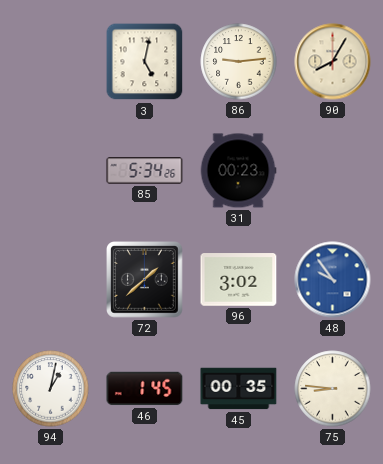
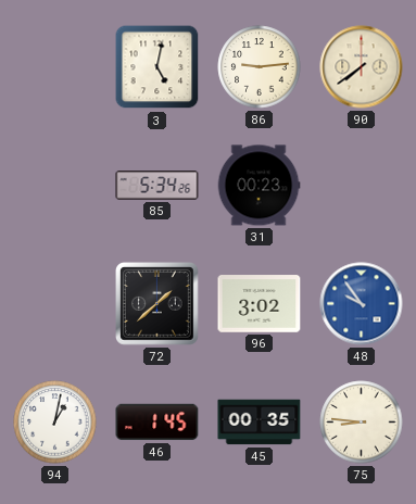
90: 8:05 -> 7:39
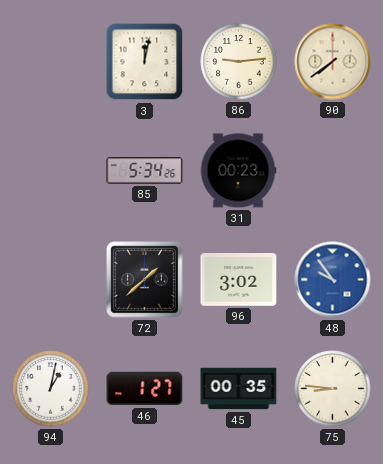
3: 5:02 -> 12:02
46: 1:45 -> 1:27
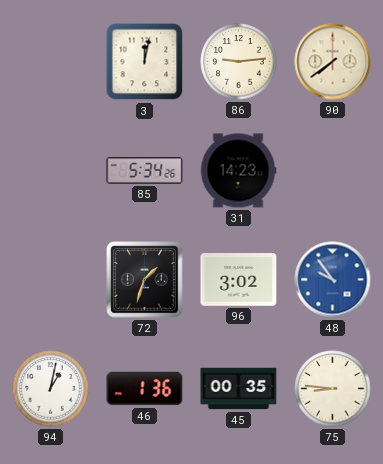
31: 00:23 -> 14:23
72: 1:38 -> 1:33
46: 1:27 -> 1:36
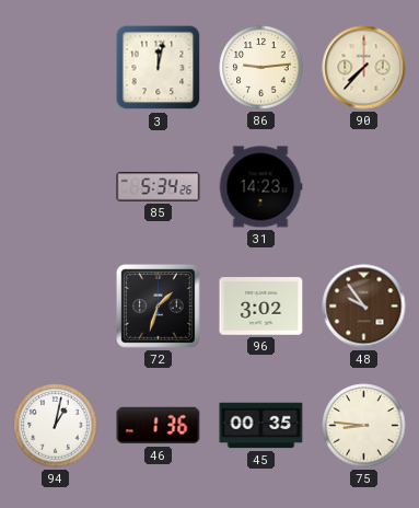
90: 7:39 -> 7:37
48 dial: blue -> brown
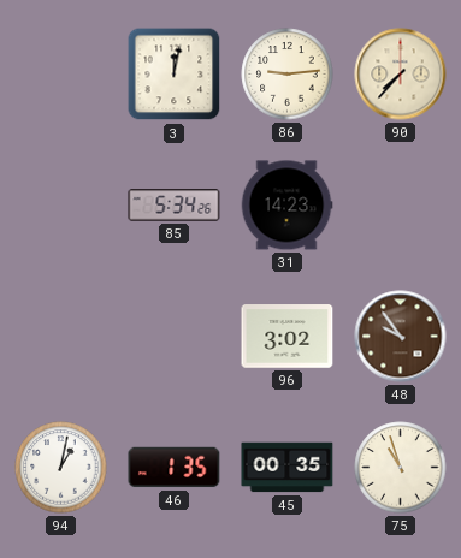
72: 1:33 -> none
46: 1:36 -> 1:35
75: 8:46 -> 10:57
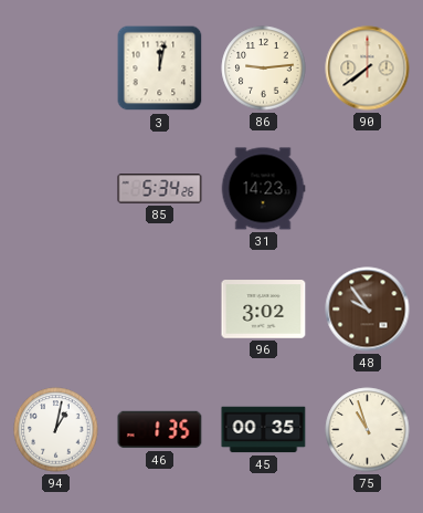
90: 7:37 -> 7:39
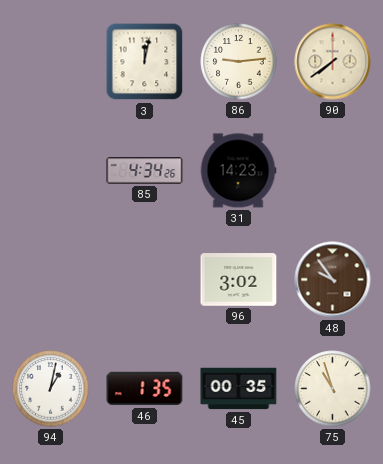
85: 5:34 -> 4:34
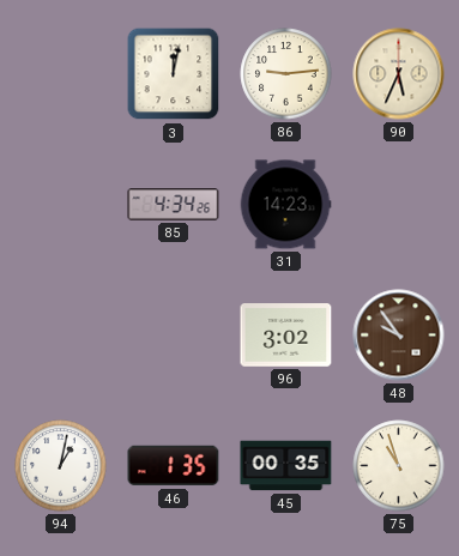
90: 7:39 -> 5:34
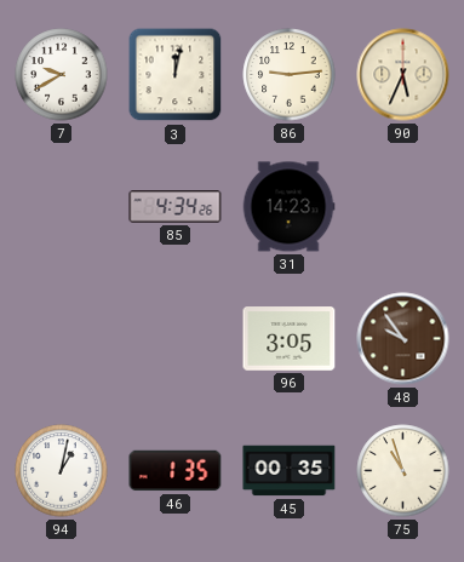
7: none -> 9:40
96: 3:02 -> 3:05
